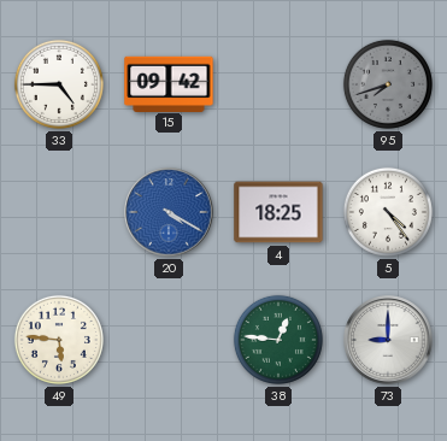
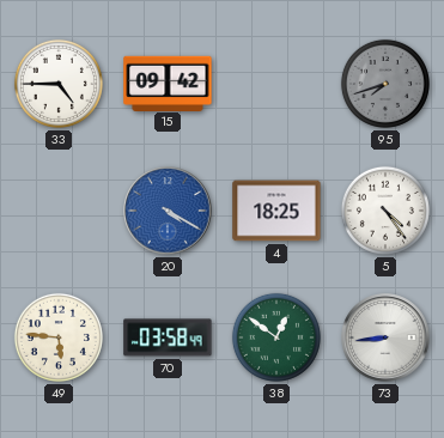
70: none -> 03:58
38: 12:46 -> 12:51
73: 9:00 -> 8:44
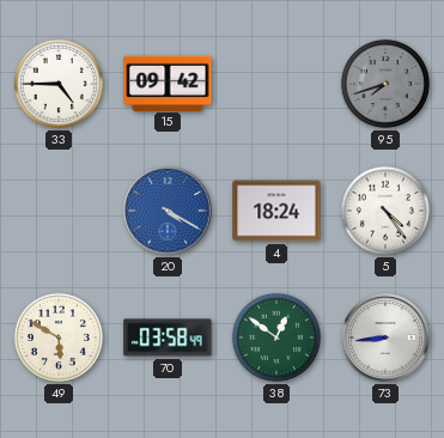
4: 18:25 -> 18:24
49: 5:46 -> 5:50
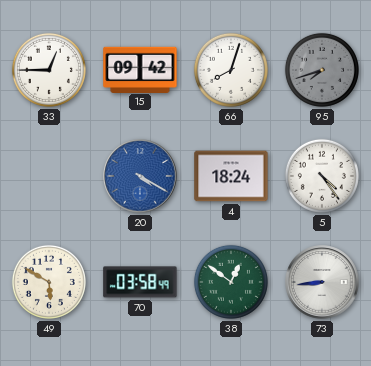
33: 4:45 -> 12:45
66: none -> 8:03
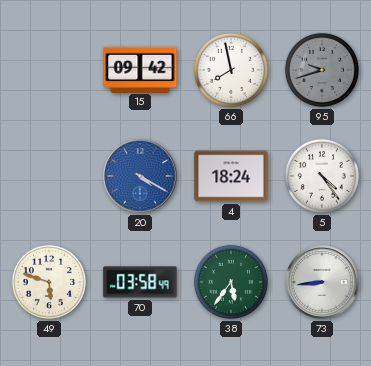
33: 12:45 -> none
66: 8:03 -> 7:58
95: 7:42 -> 9:42
49: 5:50 -> 5:48
38: 12:51 -> 5:36
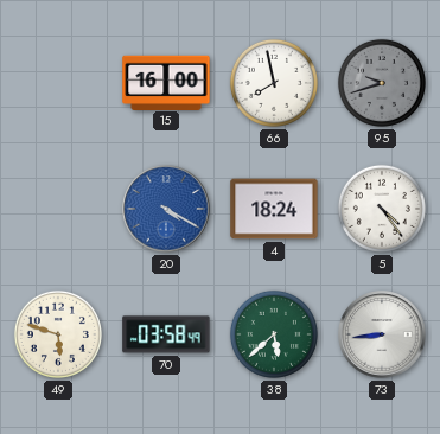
15: 09:42 -> 16:00
38: 5:36 -> 5:38
